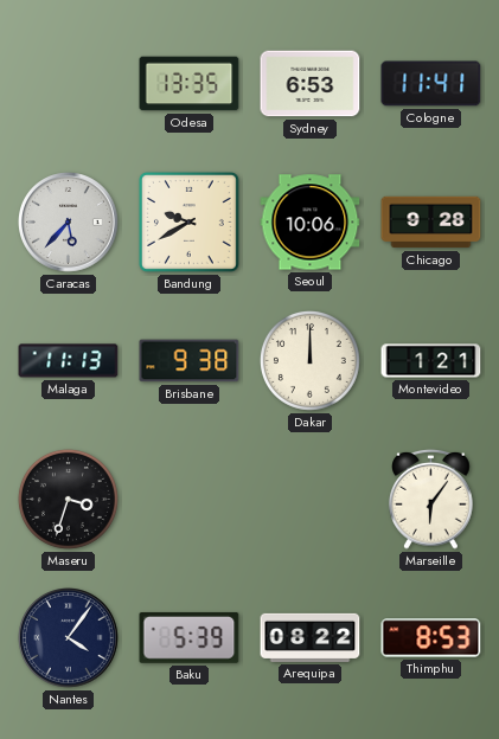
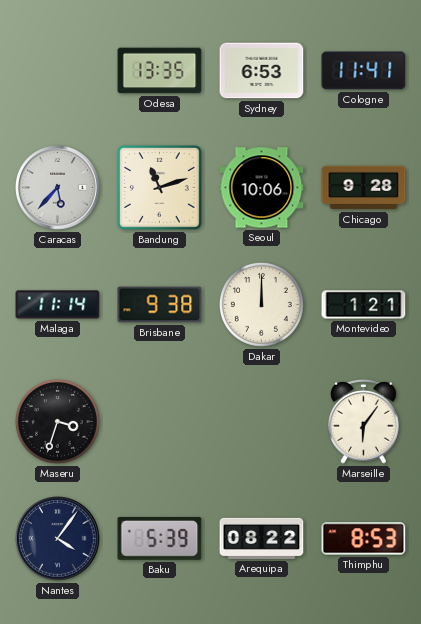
Bandung: 9:40 -> 11:12
Malaga: 11:13 -> 11:14
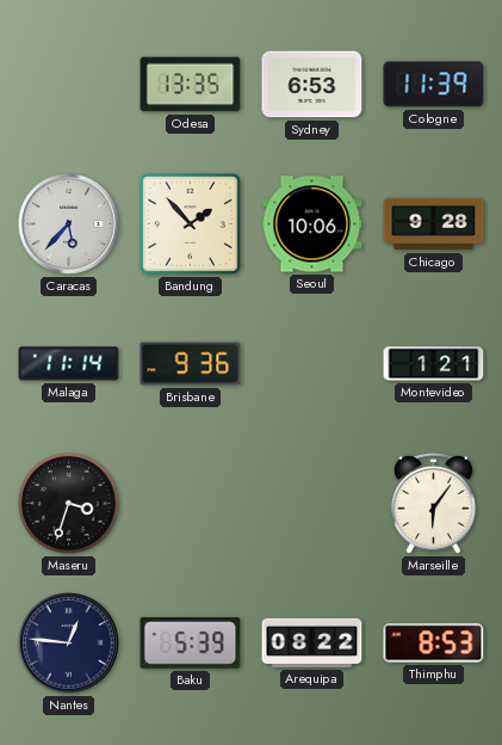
Cologne: 11:41 -> 11:39
Bandung: 11:12 -> 1:53
Brisbane: 9:38 -> 9:36
Dakar: 12:00 -> none
Nantes: 4:06 -> 12:46
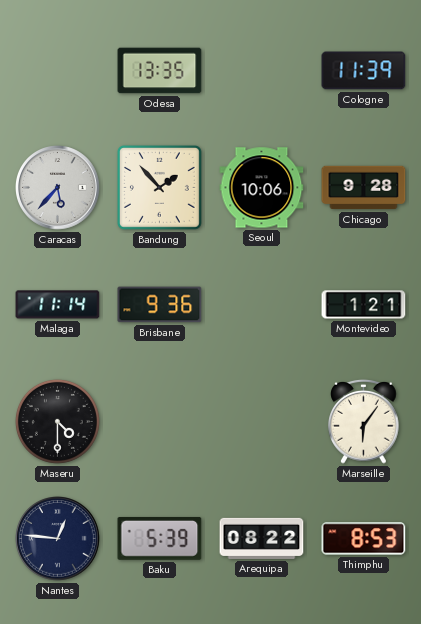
Sydney: 6:53 -> none
Maseru: 3:33 -> 4:30
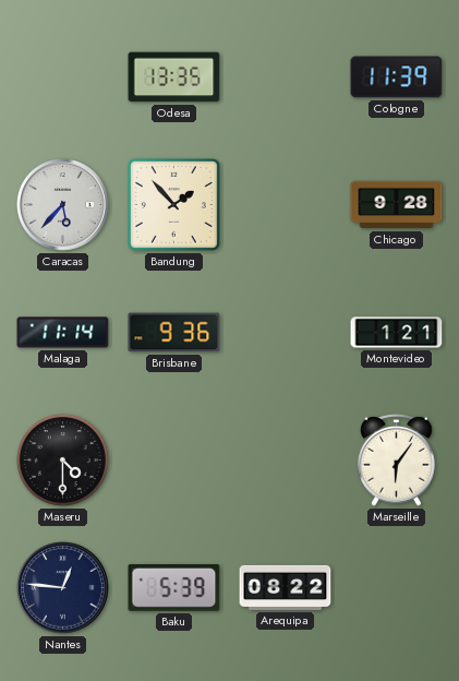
Seoul: 10:06 -> none
Thimphu: 8:53 -> none
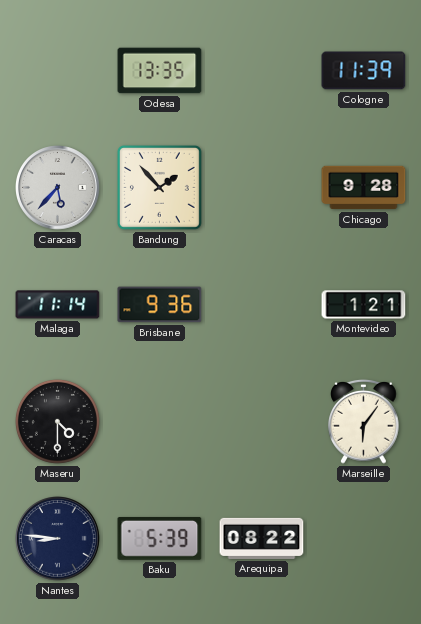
Nantes: 12:46 -> 8:46
